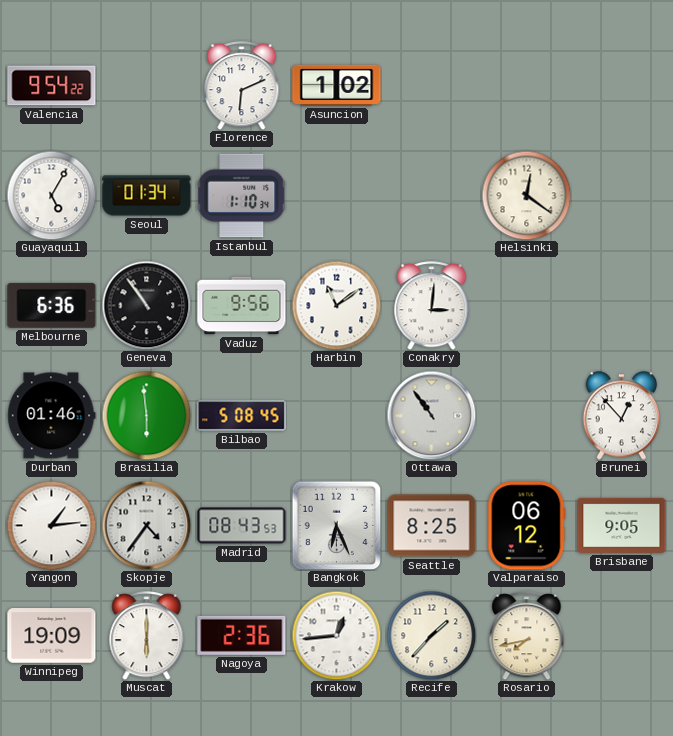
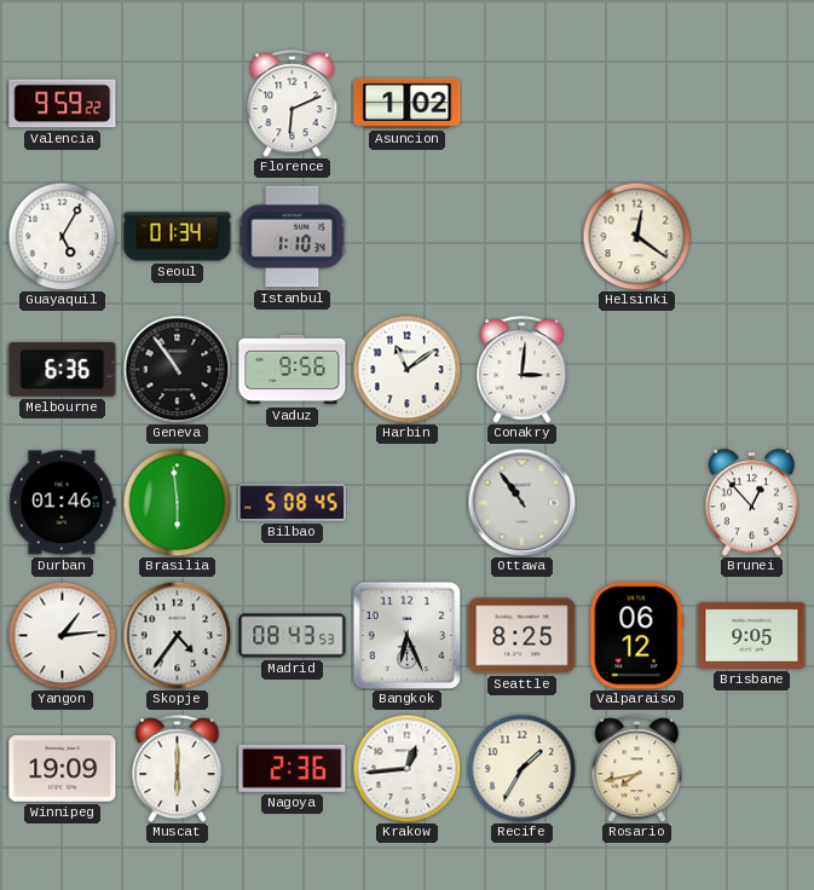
Valencia: 9:54 -> 9:59
Recife: 1:37 -> 1:35
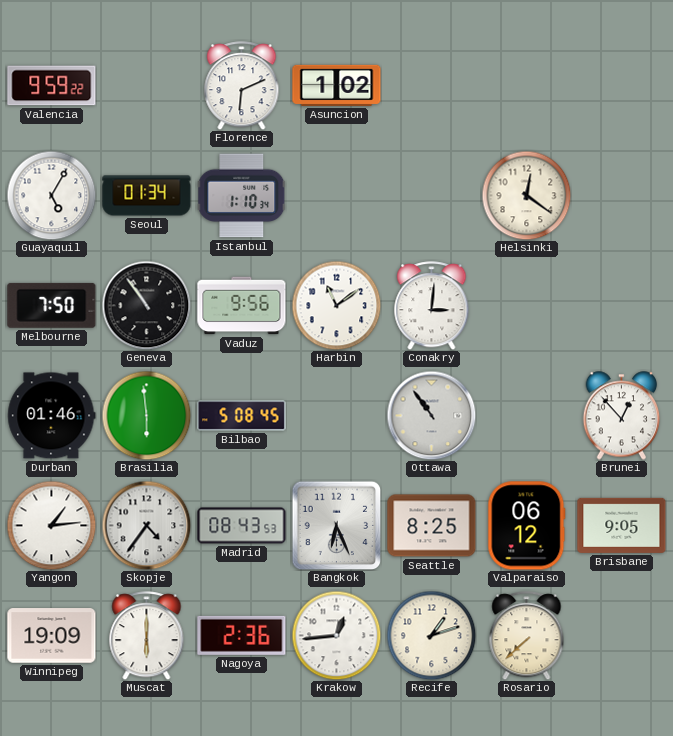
Melbourne: 6:36 -> 7:50
Recife: 1:35 -> 1:12
Rosario: 7:43 -> 7:38
